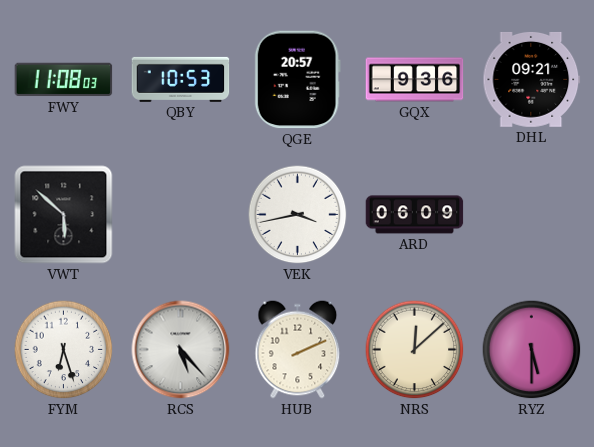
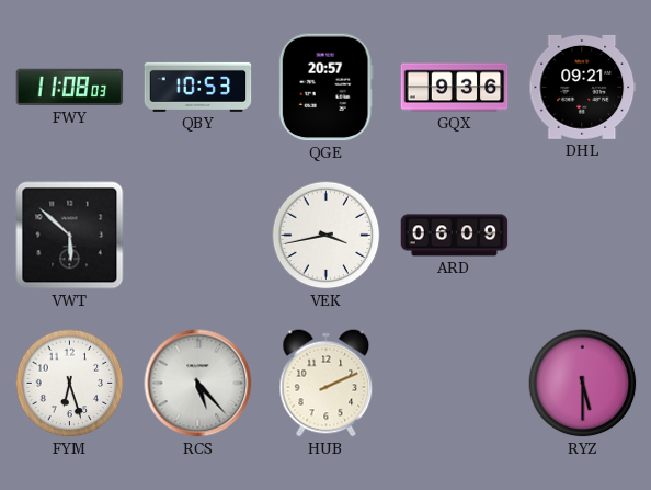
NRS: 12:08 -> none
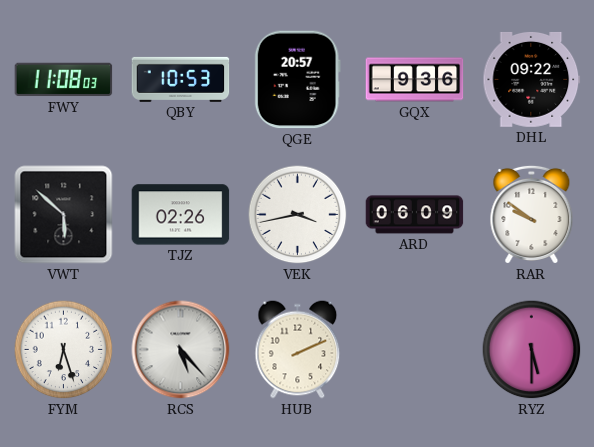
DHL: 09:21 -> 09:22
TJZ: none -> 02:26
RAR: none -> 9:51
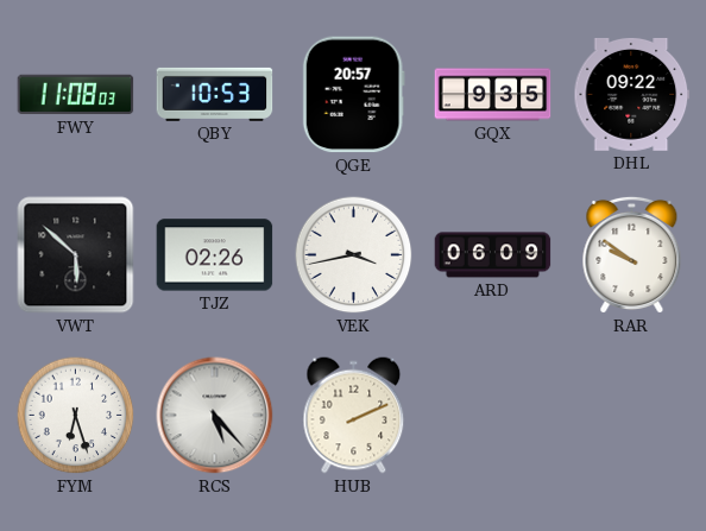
GQX: 9:36 -> 9:35
RYZ: 5:30 -> none
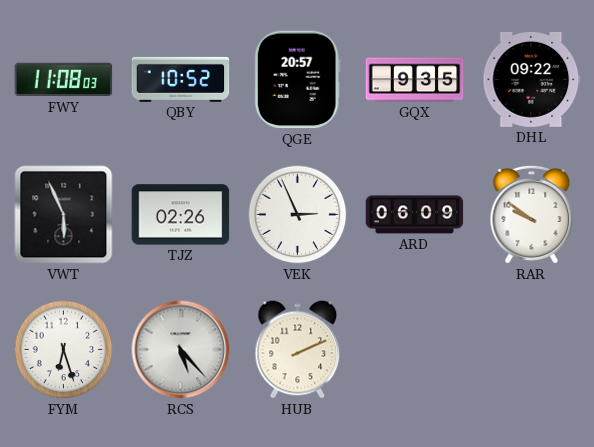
QBY: 10:53 -> 10:52
VWT: 5:52 -> 5:56
VEK: 3:43 -> 2:56
